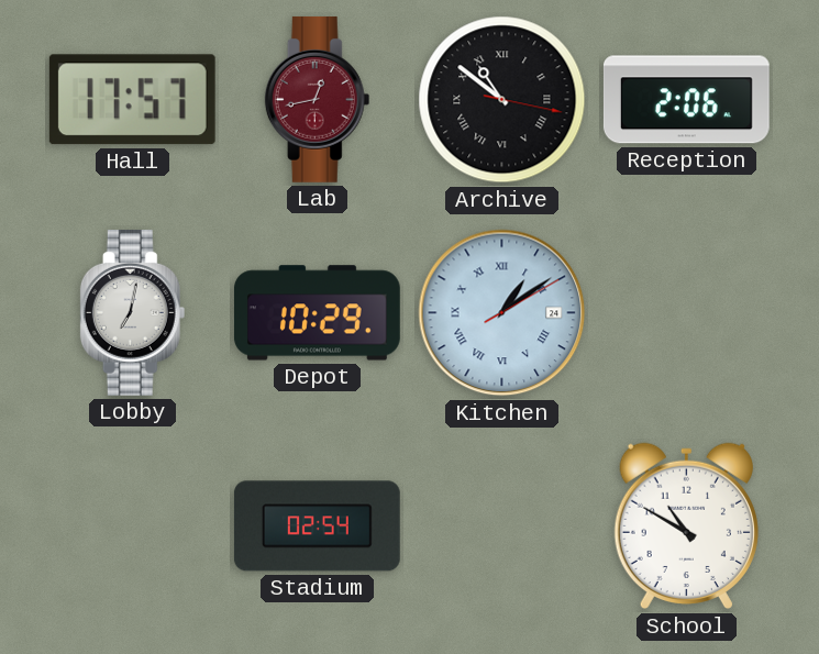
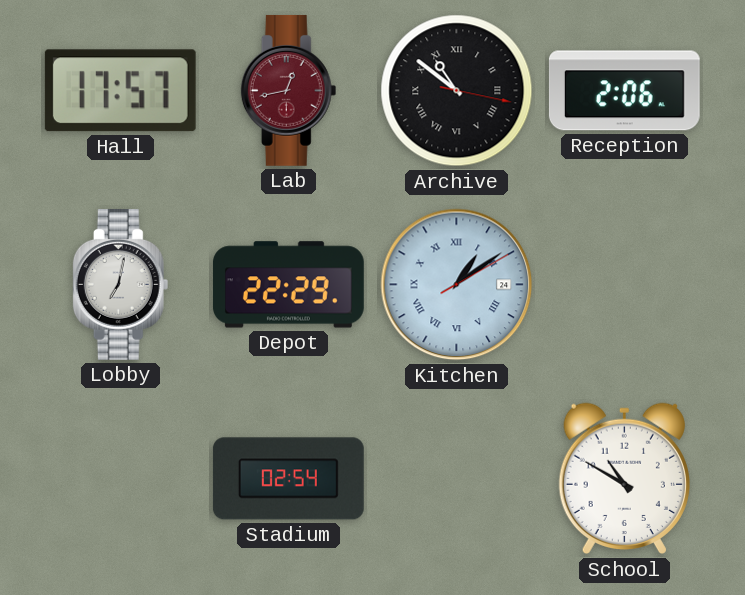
Depot: 10:29 -> 22:29
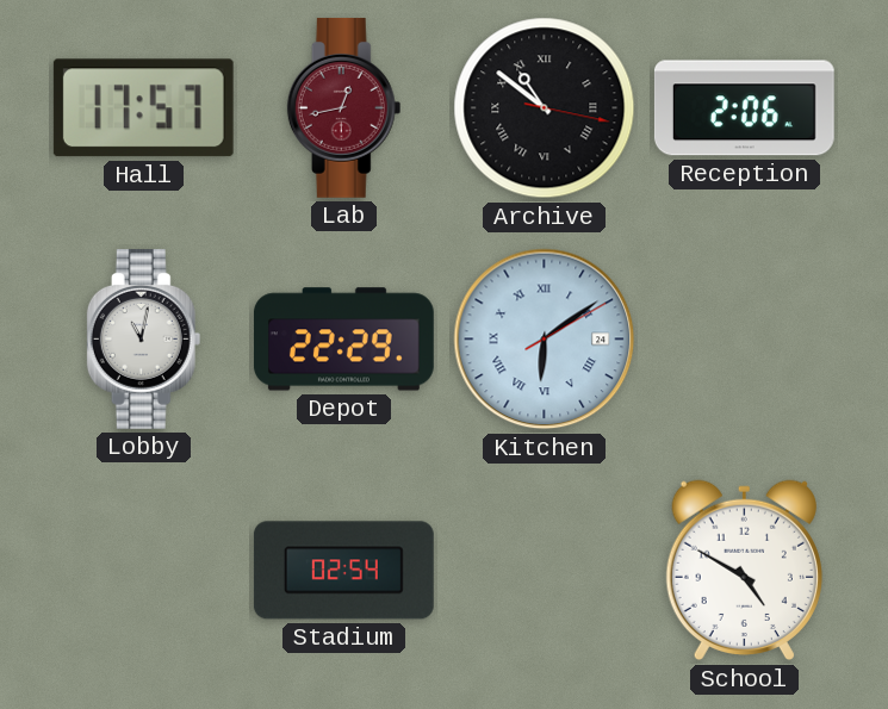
Lobby: 7:02 -> 11:02
Kitchen: 1:09 -> 6:09
School: 10:50 -> 4:50
